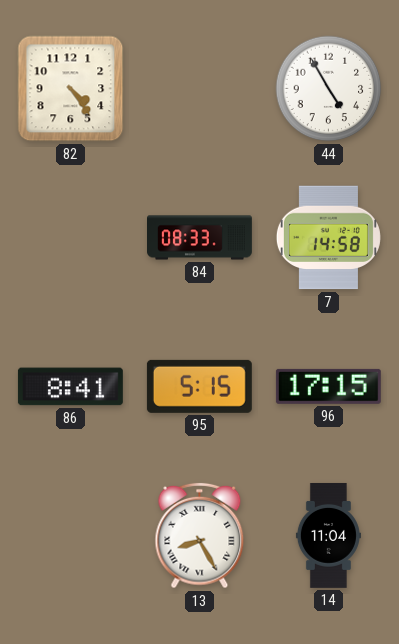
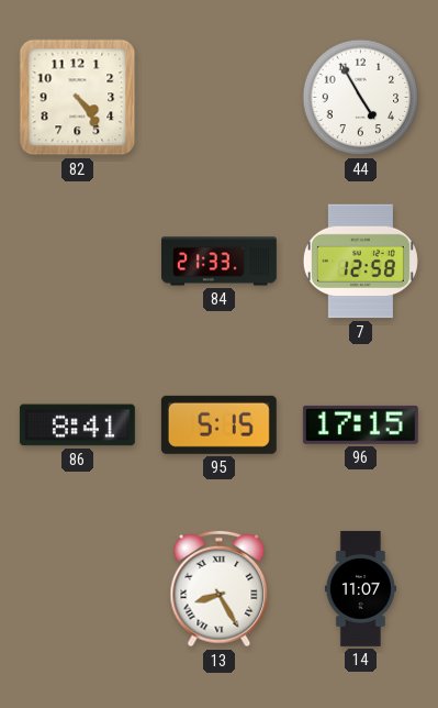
84: 08:33 -> 21:33
7: 14:58 -> 12:58
14: 11:04 -> 11:07
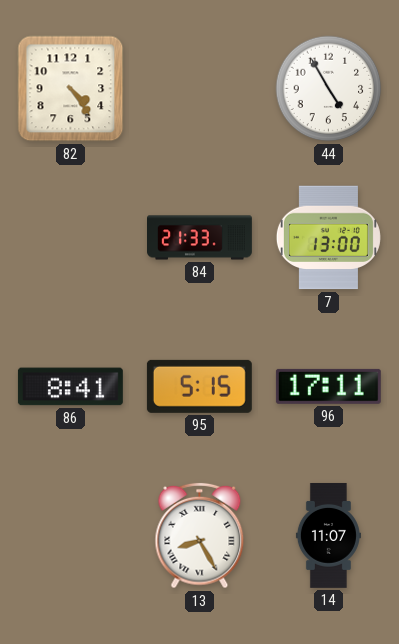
7: 12:58 -> 13:00
96: 17:15 -> 17:11
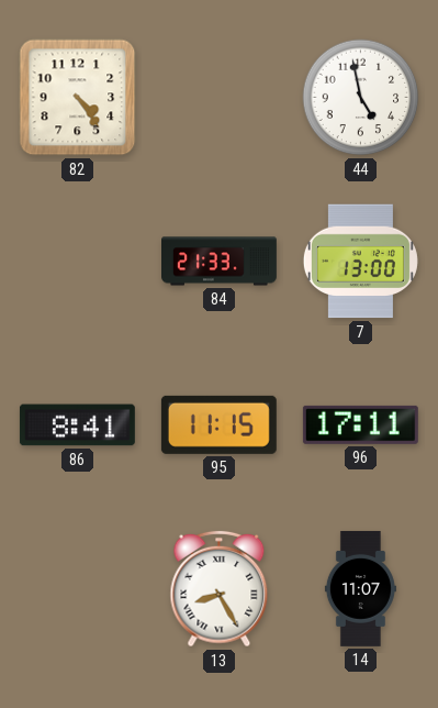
44: 4:55 -> 4:58
95: 5:15 -> 11:15
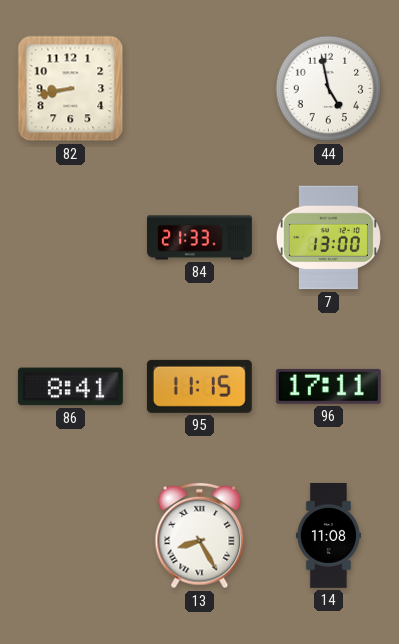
82: 4:24 -> 8:43
14: 11:07 -> 11:08
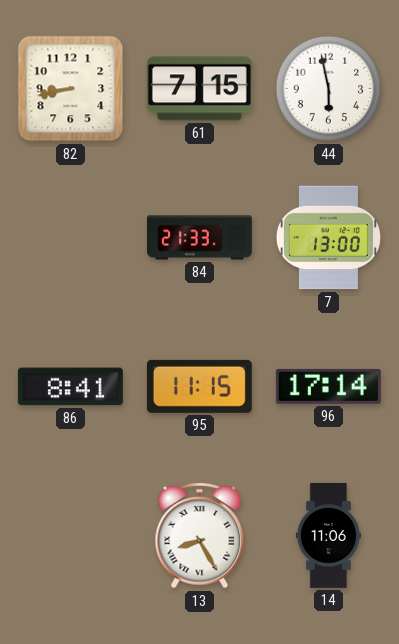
61: none -> 7:15
44: 4:58 -> 5:58
96: 17:11 -> 17:14
14: 11:08 -> 11:06
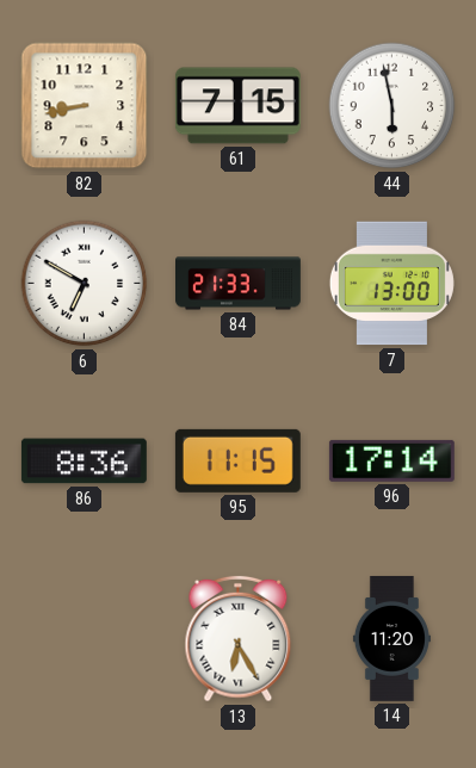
6: none -> 6:50
86: 8:41 -> 8:36
13: 8:25 -> 6:25
14: 11:06 -> 11:20
